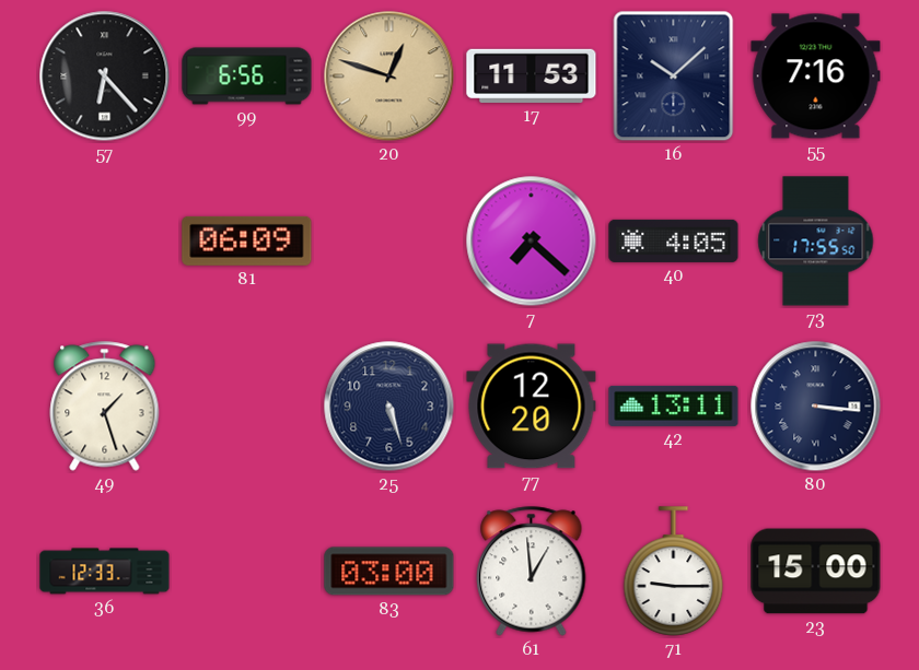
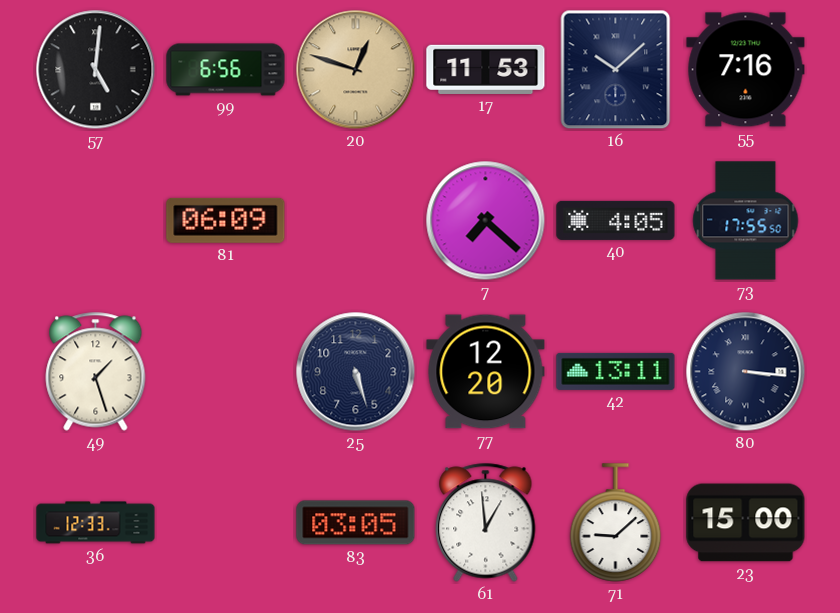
57: 6:23 -> 5:01
83: 03:00 -> 03:05
71: 9:15 -> 9:08
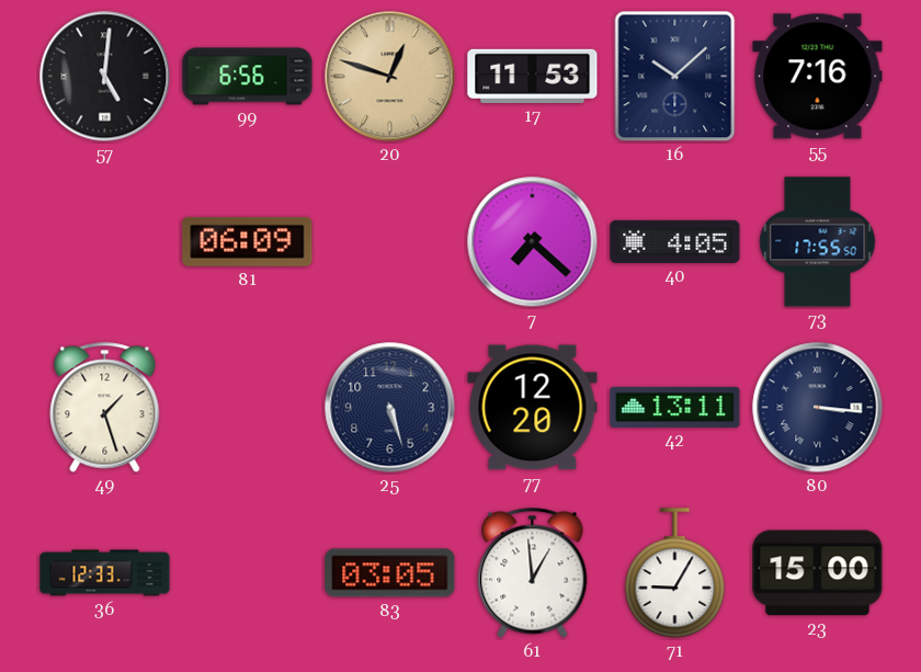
71: 9:08 -> 9:05
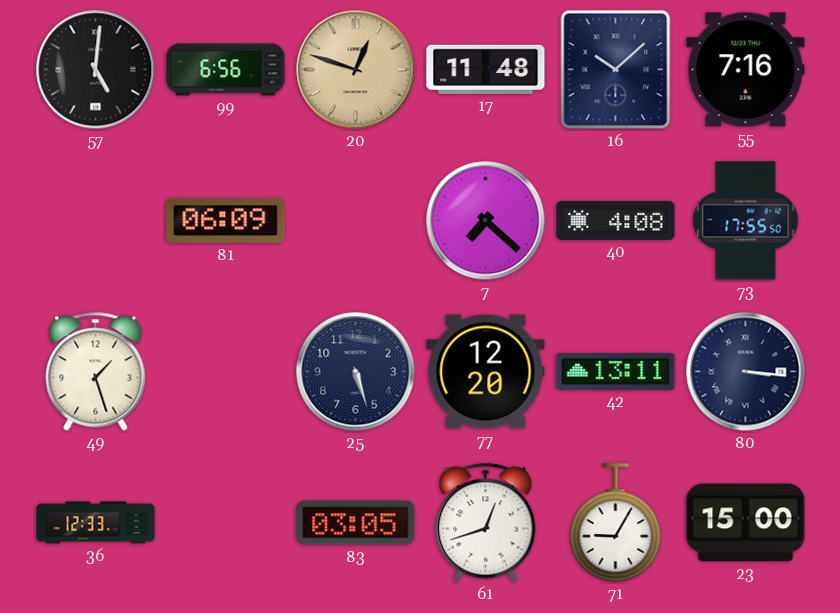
17: 11:53 -> 11:48
40: 4:05 -> 4:08
61: 12:59 -> 12:42
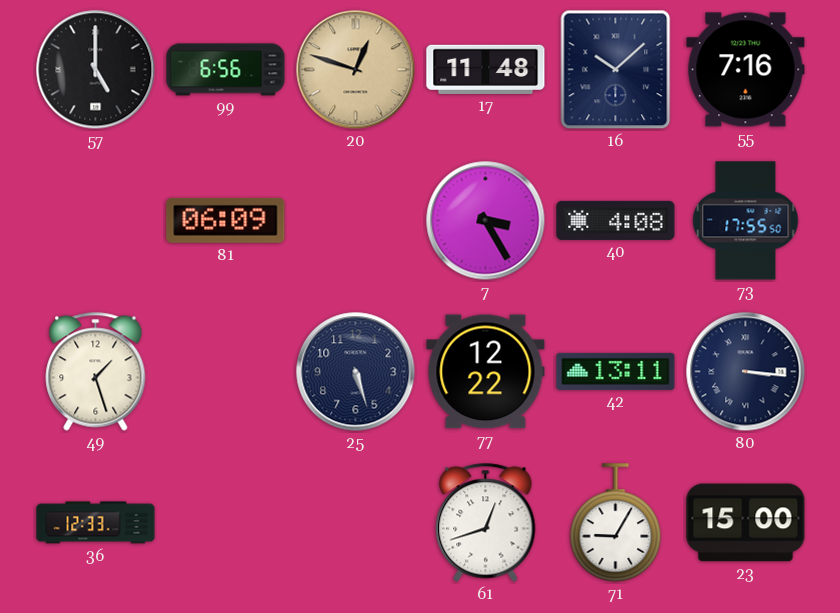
57: 5:01 -> 5:00
7: 7:22 -> 3:25
77: 12:20 -> 12:22
83: 03:05 -> none
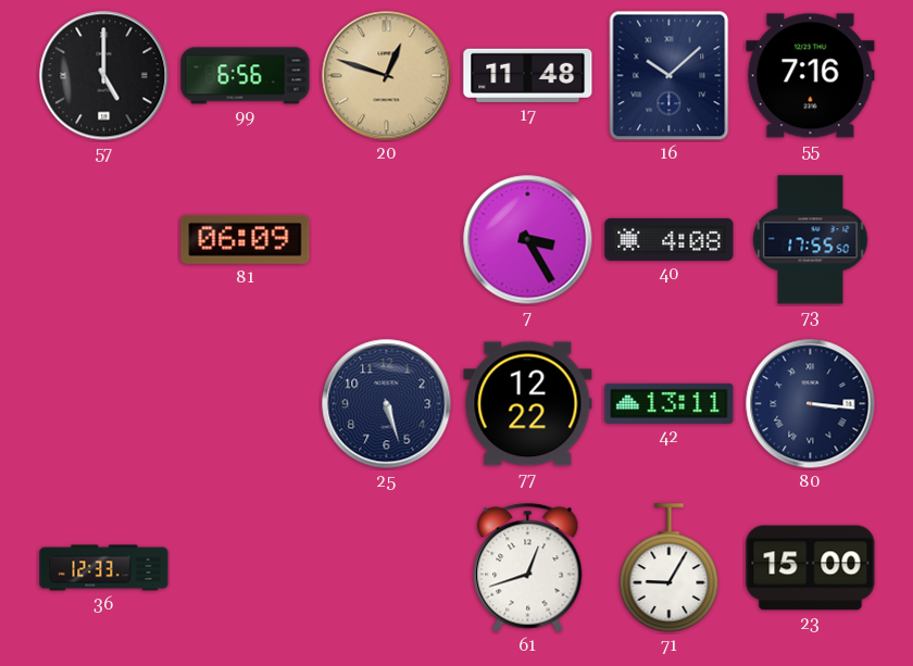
49: 1:27 -> none
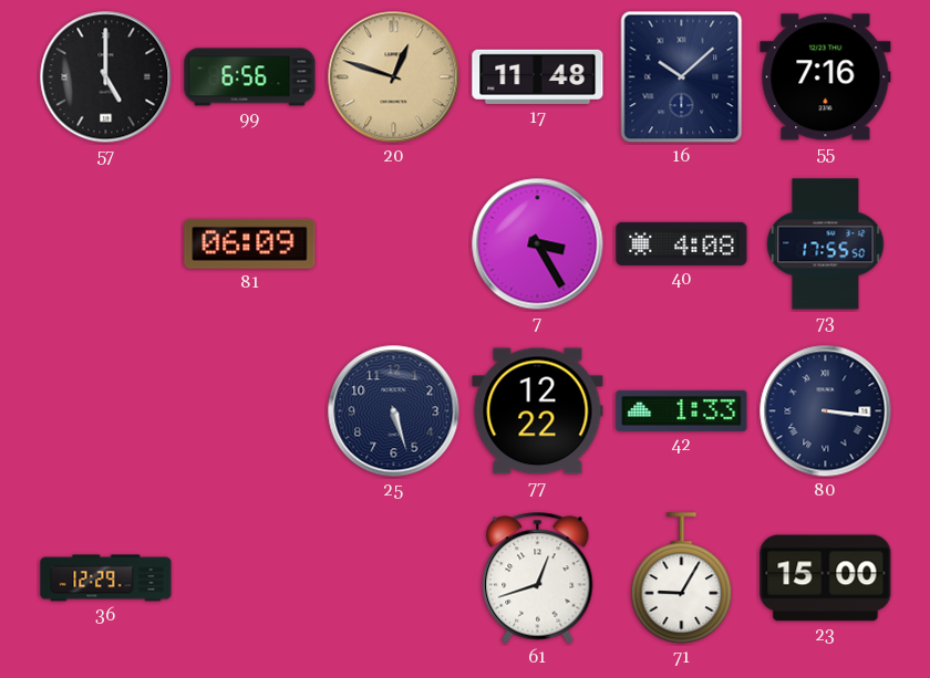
42: 13:11 -> 1:33
36: 12:33 -> 12:29
